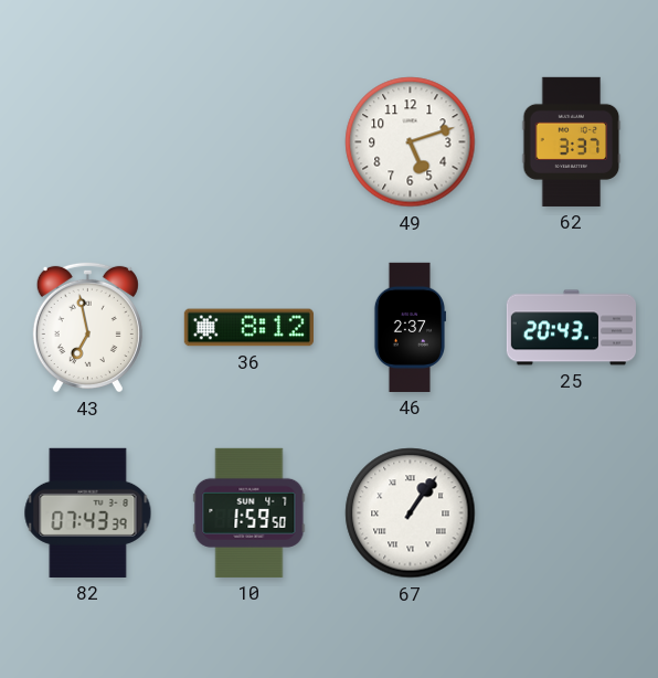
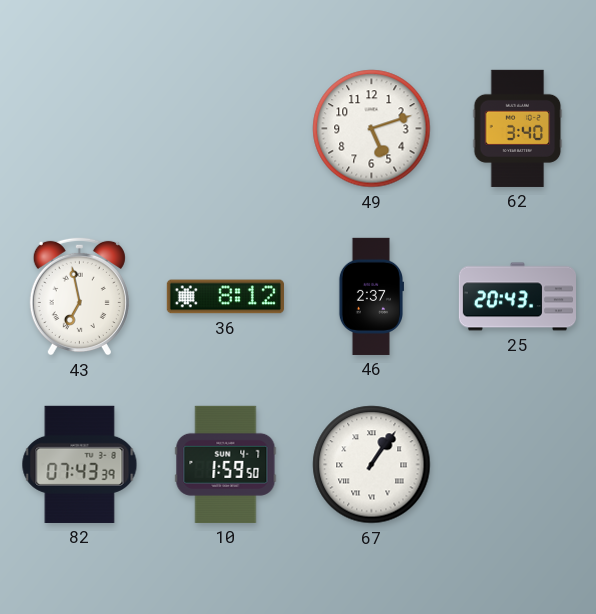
62: 3:37 -> 3:40
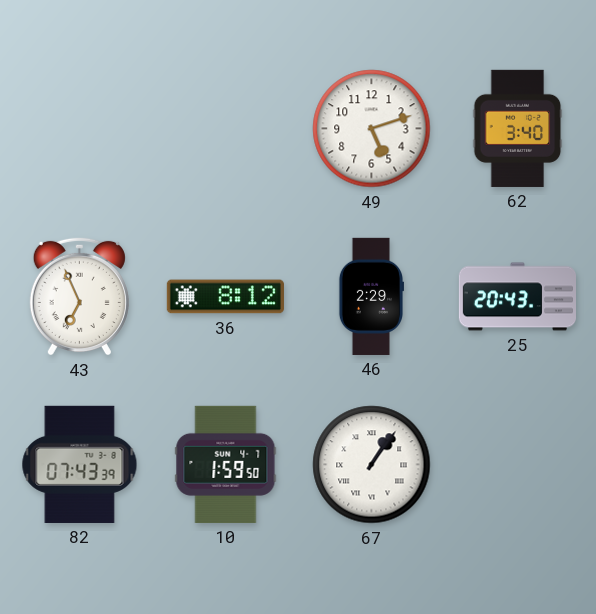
43: 6:58 -> 6:56
46: 2:37 -> 2:29
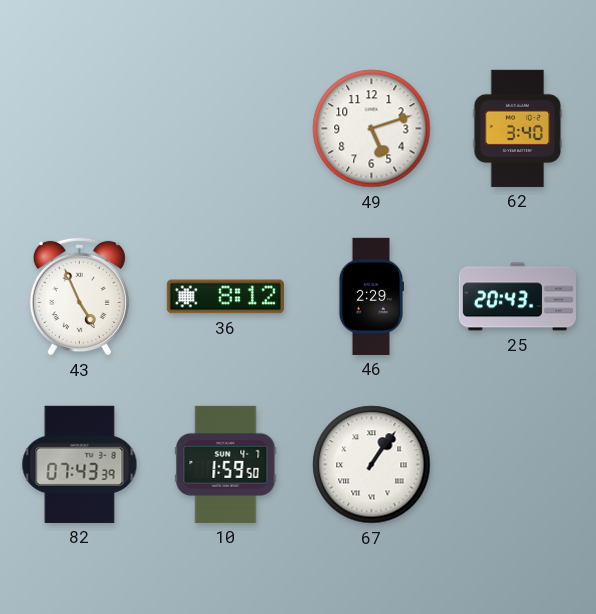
43: 6:56 -> 4:56
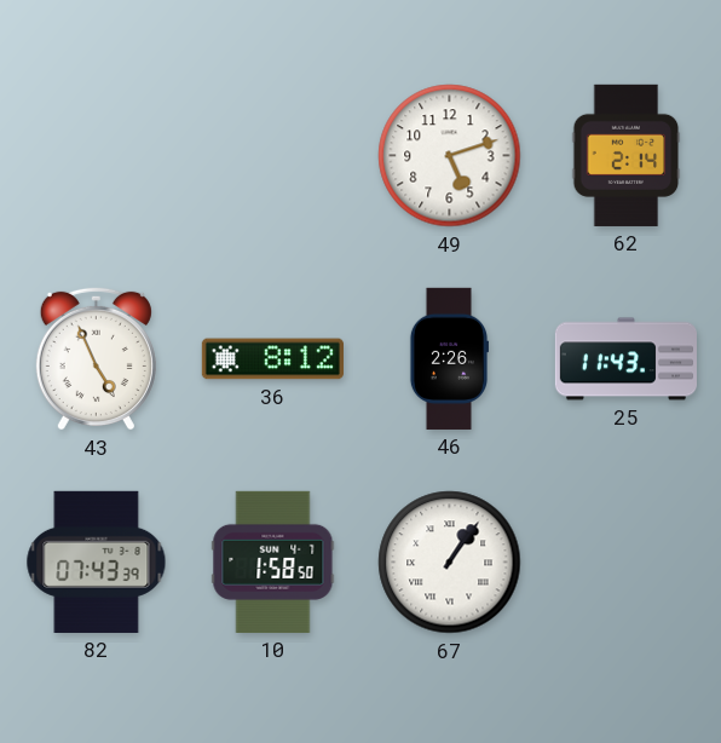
62: 3:40 -> 2:14
46: 2:29 -> 2:26
25: 20:43 -> 11:43
10: 1:59 -> 1:58
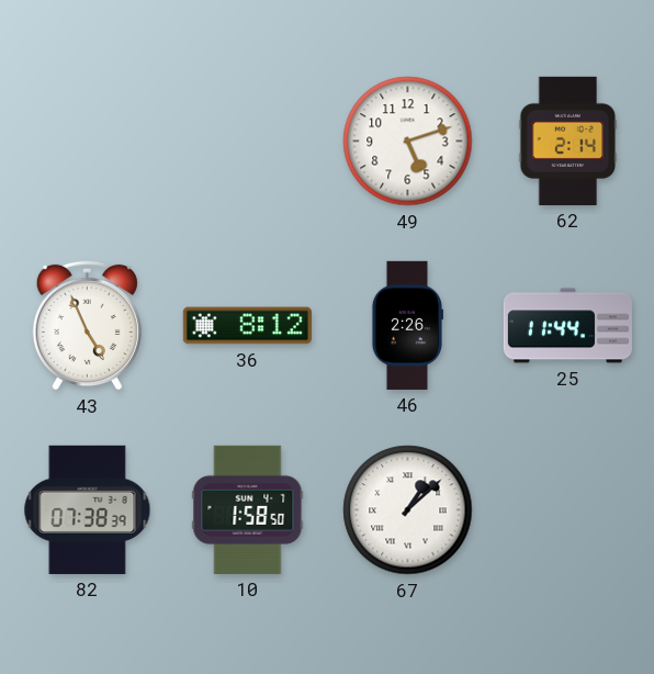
25: 11:43 -> 11:44
82: 07:43 -> 07:38
67: 1:06 -> 1:08
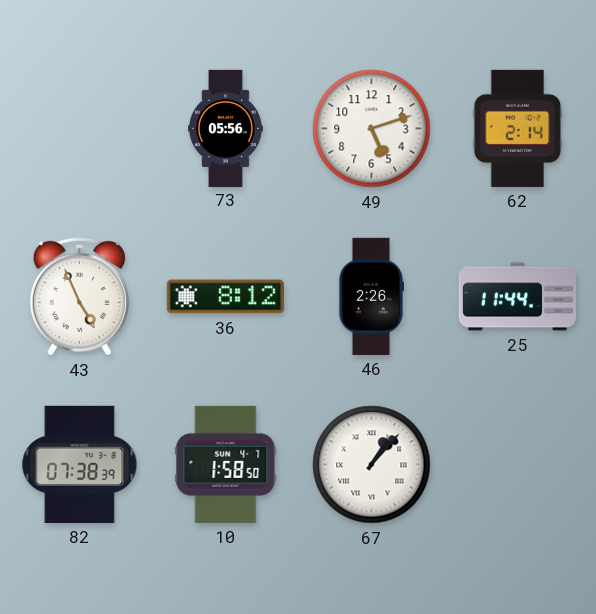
73: none -> 05:56
67: 1:08 -> 1:07
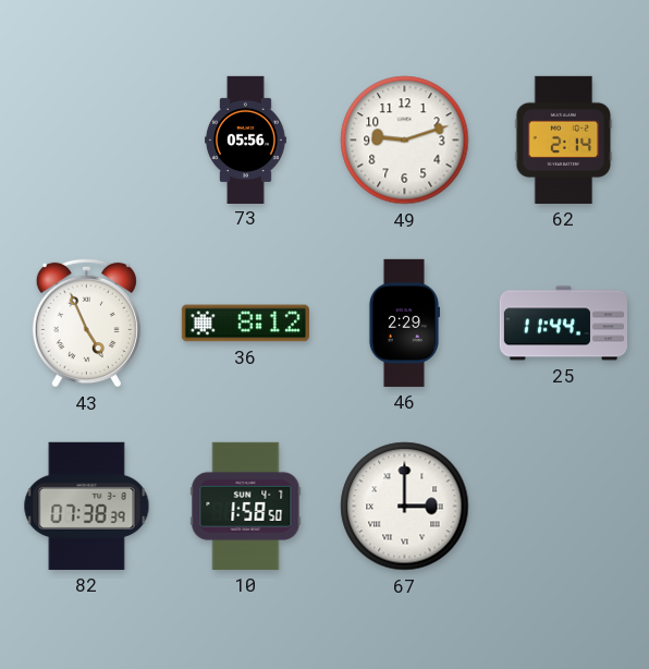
49: 5:12 -> 9:12
46: 2:26 -> 2:29
67: 1:07 -> 3:00
